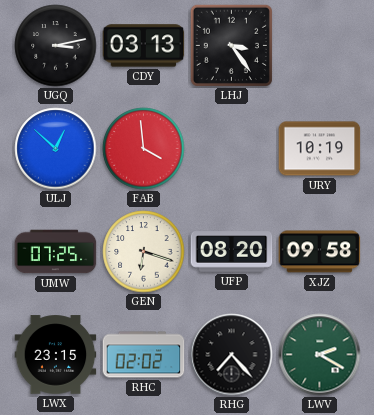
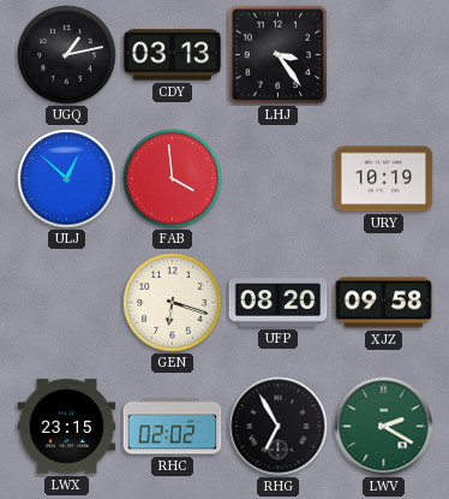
UGQ: 3:13 -> 1:13
UMW: 07:25 -> none
RHG: 7:23 -> 6:55
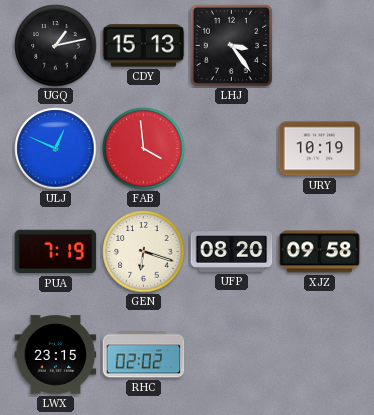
CDY: 03:13 -> 15:13
ULJ: 12:52 -> 12:49
PUA: none -> 7:19
RHG: 6:55 -> none
LWV: 2:20 -> none
